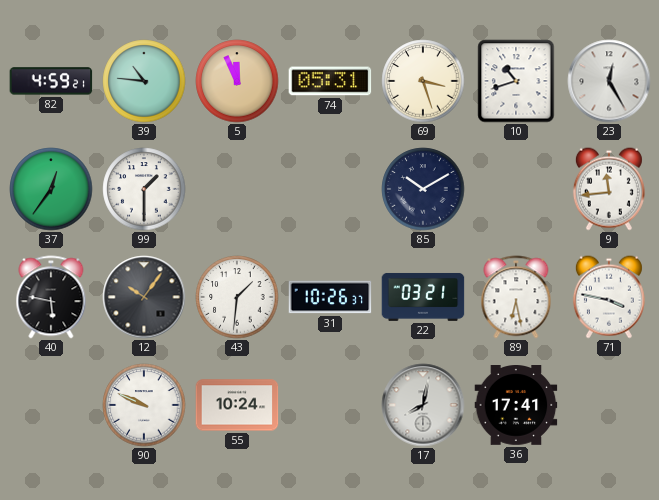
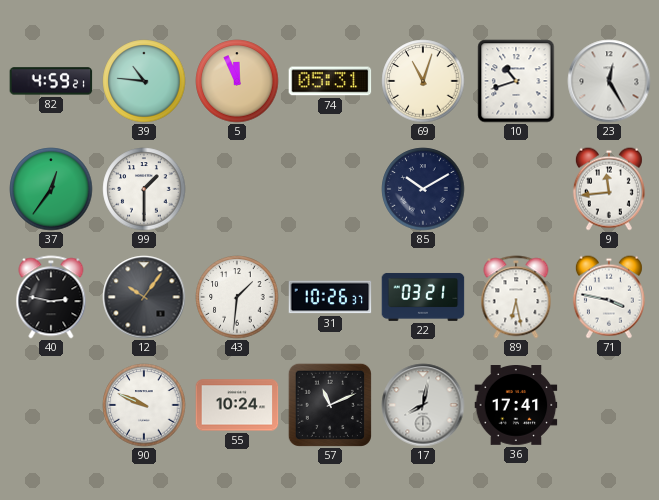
69: 3:27 -> 11:03
40: 5:47 -> 2:47
57: none -> 11:11
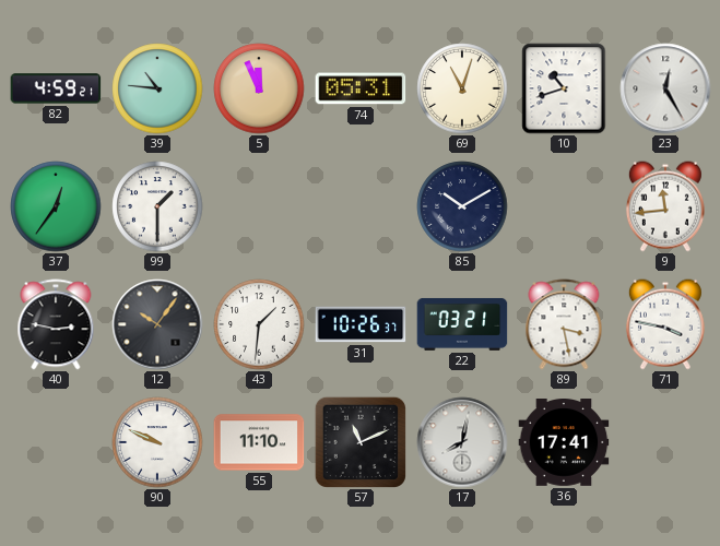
89: 6:28 -> 3:28
55: 10:24 -> 11:10
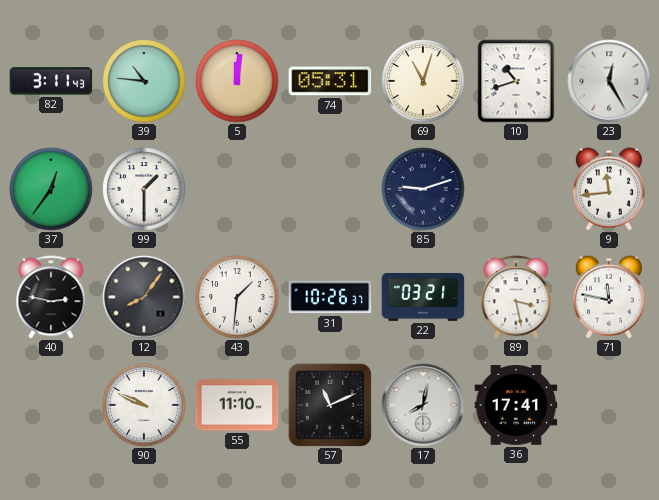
82: 4:59 -> 3:11
5: 11:56 -> 12:01
85: 10:10 -> 9:12
12: 10:06 -> 8:06
71: 3:47 -> 11:47
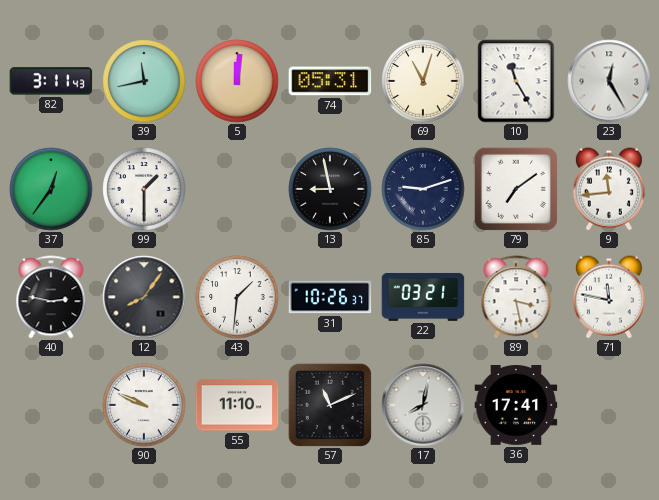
39: 10:46 -> 11:43
10: 10:42 -> 11:25
13: none -> 8:58
79: none -> 7:09
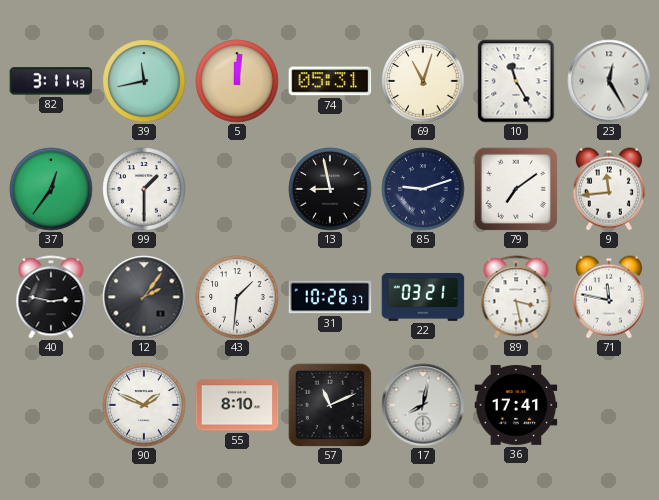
12: 8:06 -> 2:06
90: 9:49 -> 1:49
55: 11:10 -> 8:10
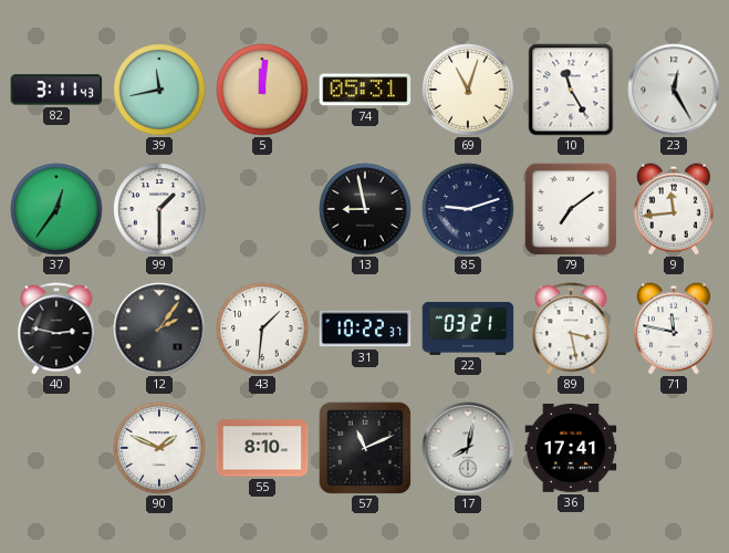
31: 10:26 -> 10:22
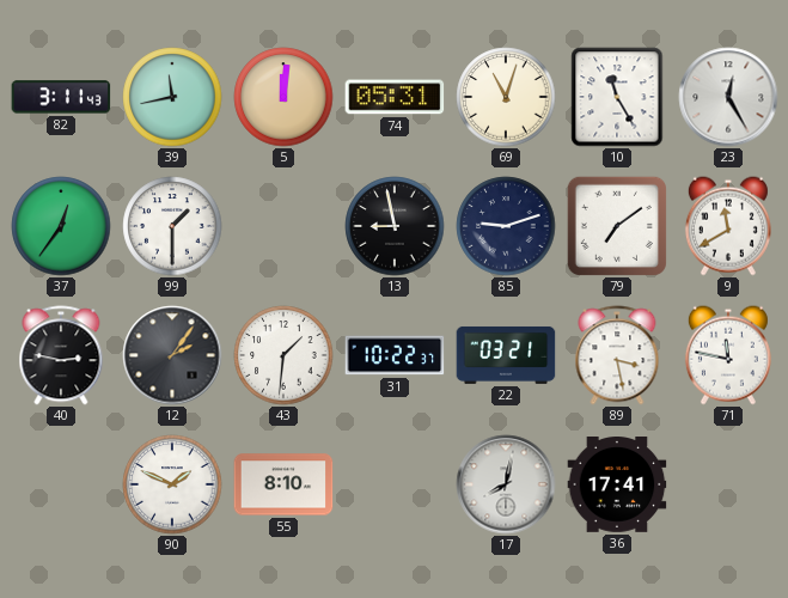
9: 11:44 -> 11:40
57: 11:11 -> none
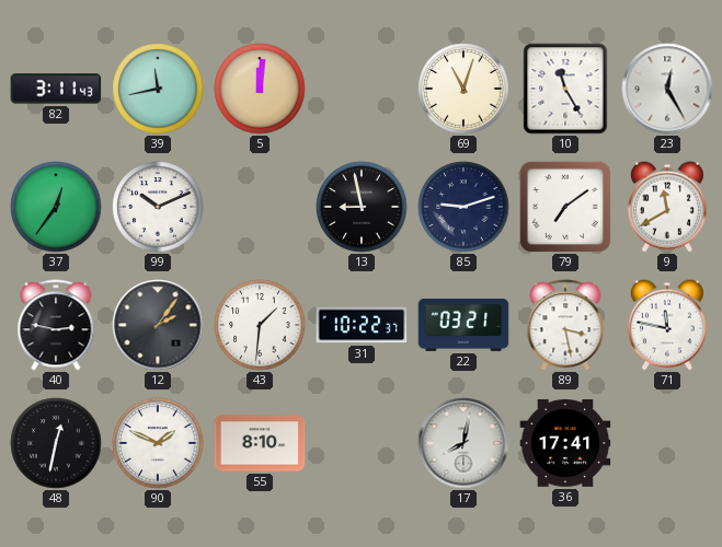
74: 05:31 -> none
99: 1:30 -> 10:11
48: none -> 12:32
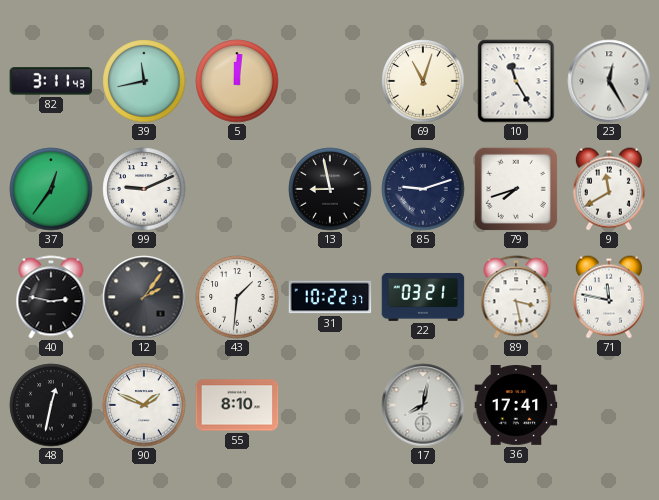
99: 10:11 -> 9:11
79: 7:09 -> 7:42
